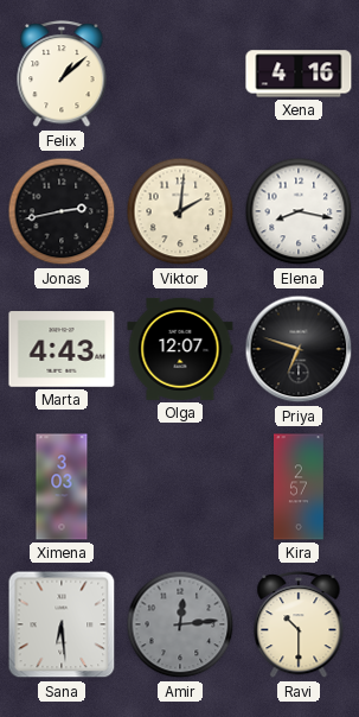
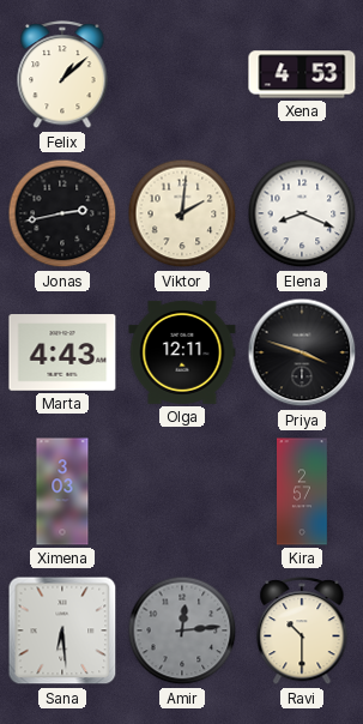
Xena: 4:16 -> 4:53
Elena: 8:17 -> 8:19
Olga: 12:07 -> 12:11
Priya: 6:48 -> 3:48
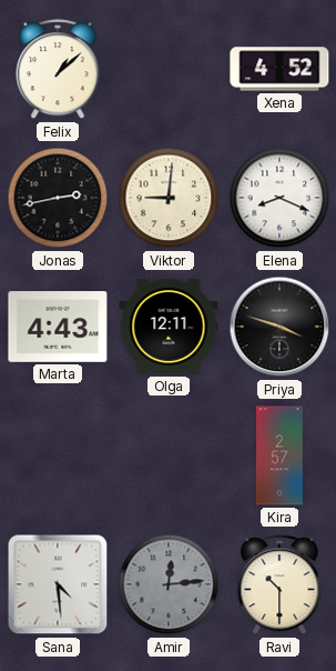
Xena: 4:53 -> 4:52
Viktor: 2:01 -> 9:01
Ximena: 3:03 -> none
Sana: 6:29 -> 4:29
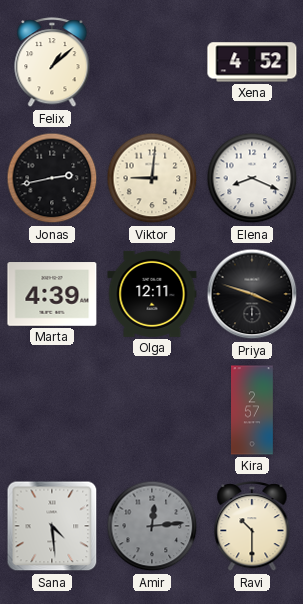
Marta: 4:43 -> 4:39
